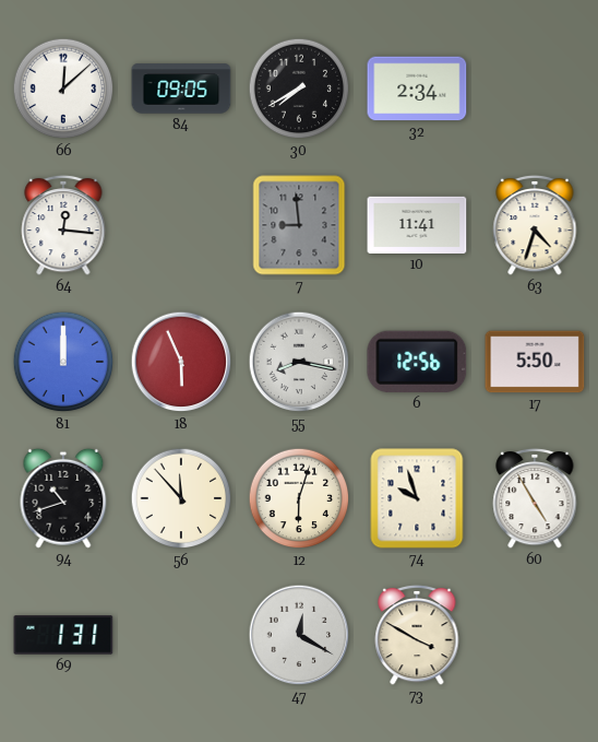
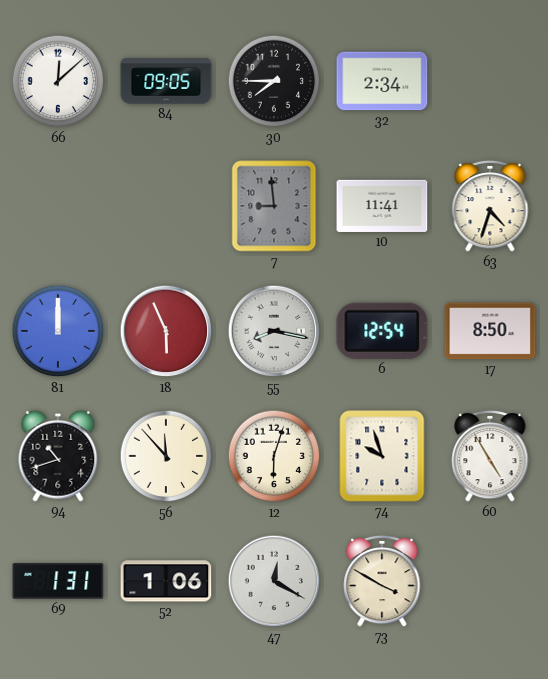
30: 7:40 -> 7:45
64: 12:16 -> none
6: 12:56 -> 12:54
17: 5:50 -> 8:50
52: none -> 1:06
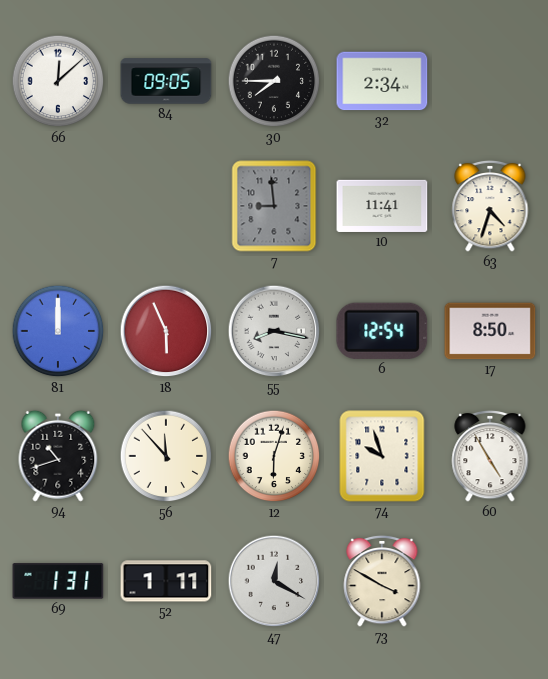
52: 1:06 -> 1:11
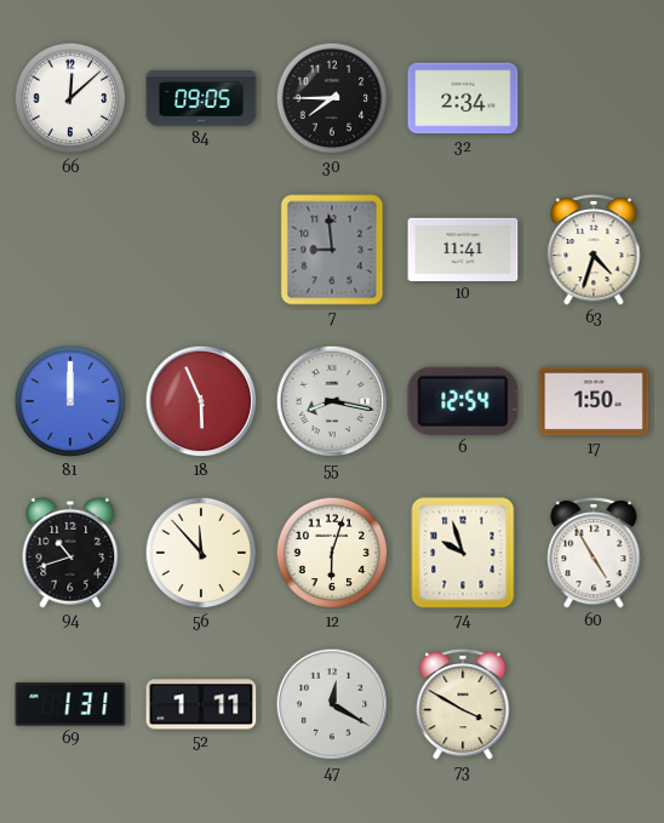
17: 8:50 -> 1:50
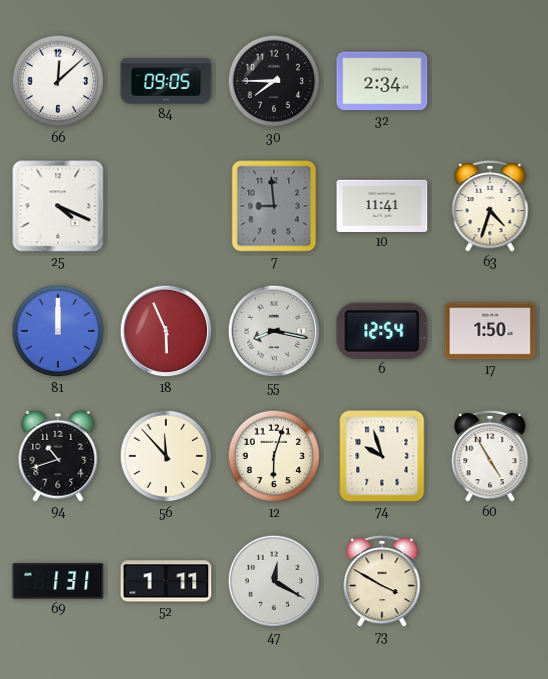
25: none -> 4:19
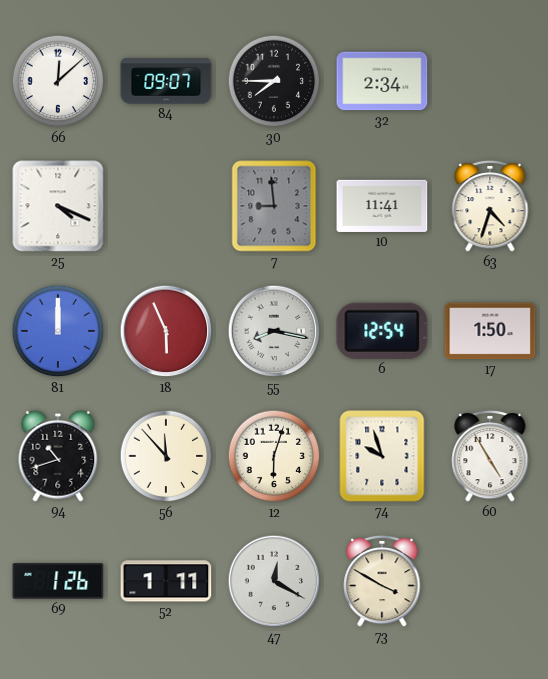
84: 09:05 -> 09:07
69: 1:31 -> 1:26
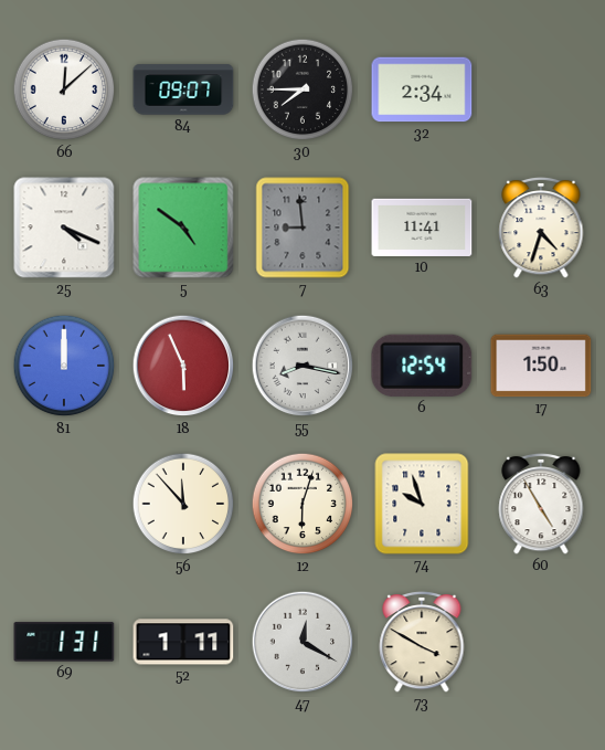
5: none -> 4:51
94: 10:42 -> none
69: 1:26 -> 1:31
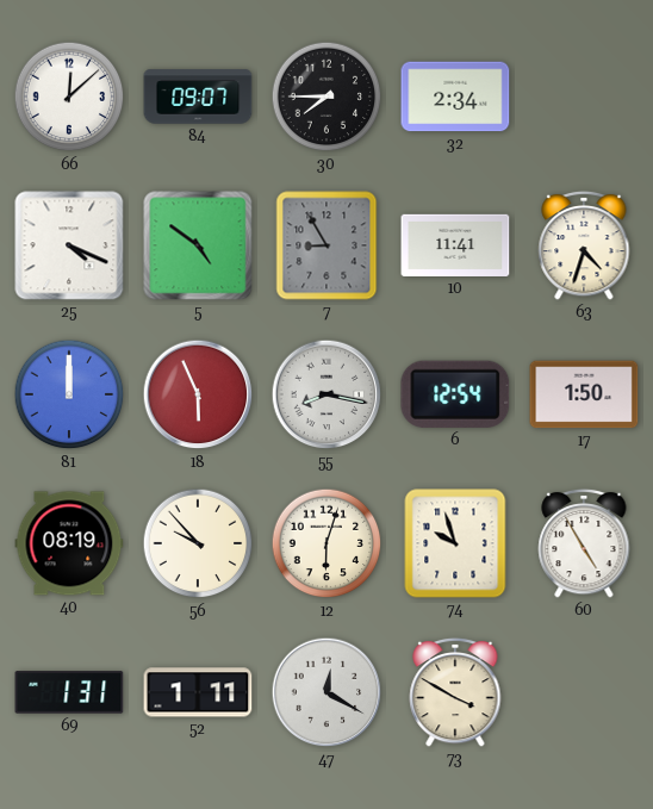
7: 8:59 -> 8:55
40: none -> 08:19
56: 11:53 -> 9:53
